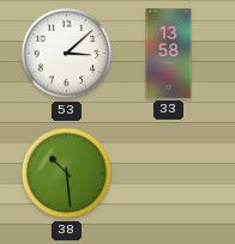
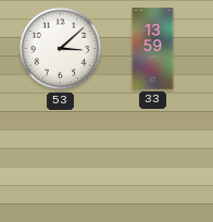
33: 13:58 -> 13:59
38: 10:29 -> none
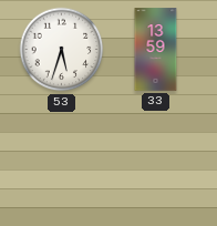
53: 3:08 -> 5:33
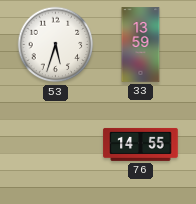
76: none -> 14:55
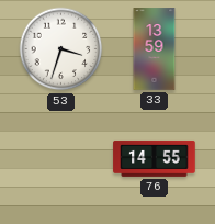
53: 5:33 -> 3:33
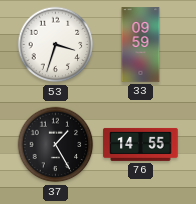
33: 13:59 -> 09:59
37: none -> 1:25
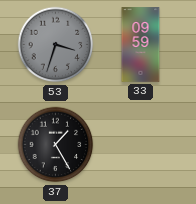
53 dial: white -> grey
76: 14:55 -> none
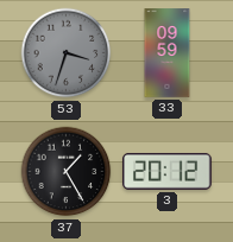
3: none -> 20:12
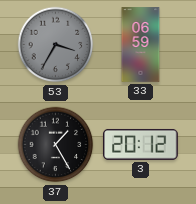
53: 3:33 -> 3:35
33: 09:59 -> 06:59
